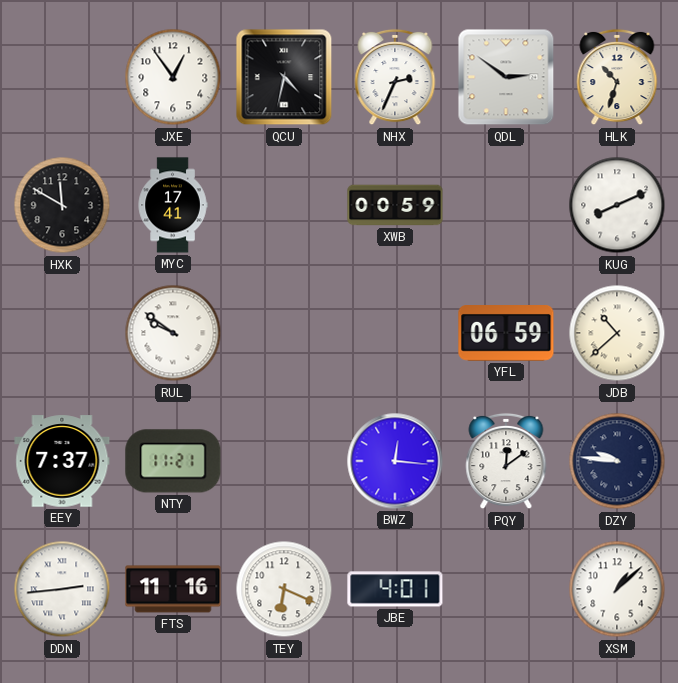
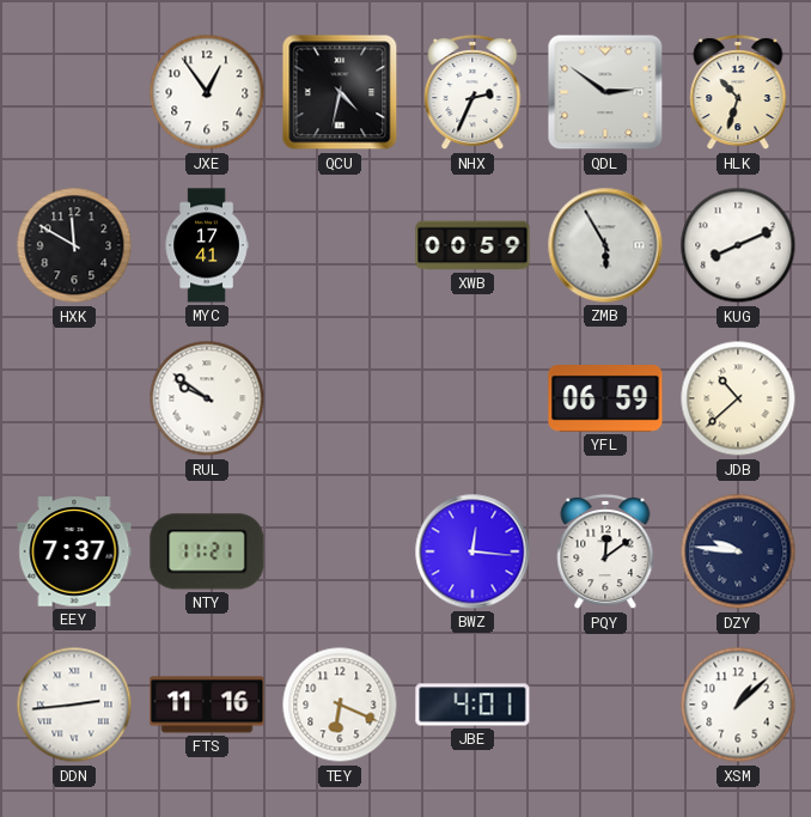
ZMB: none -> 5:55
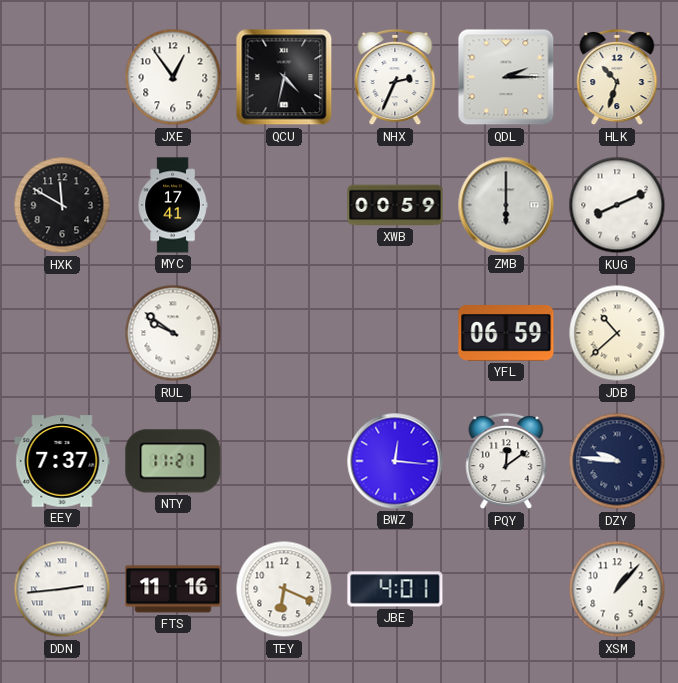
QDL: 2:51 -> 2:15
ZMB: 5:55 -> 6:00
XSM: 1:08 -> 1:07
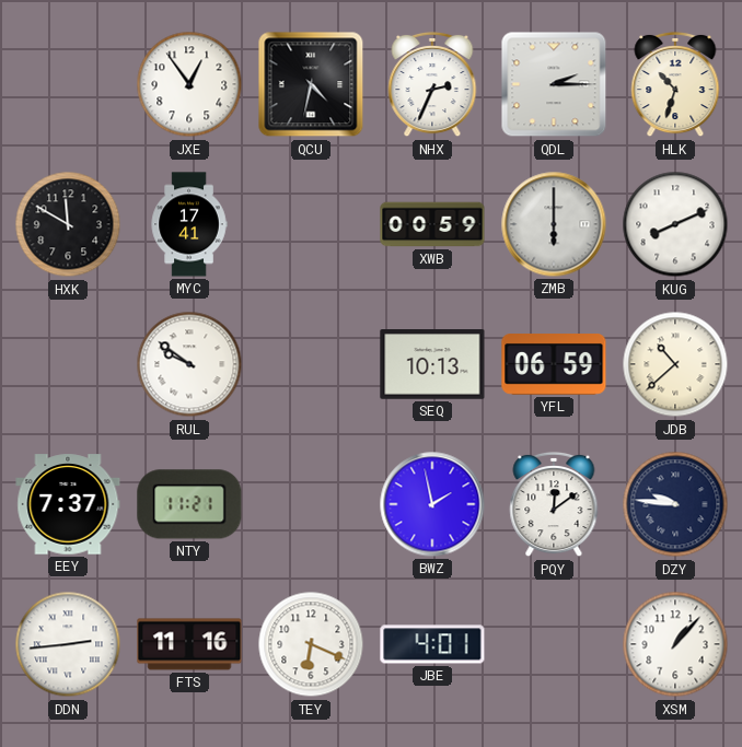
SEQ: none -> 10:13
BWZ: 12:16 -> 1:58
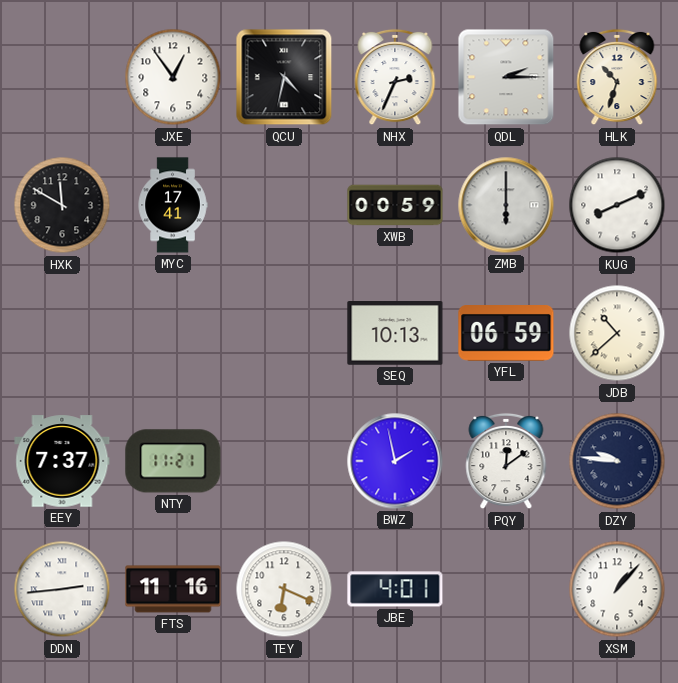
RUL: 9:51 -> none
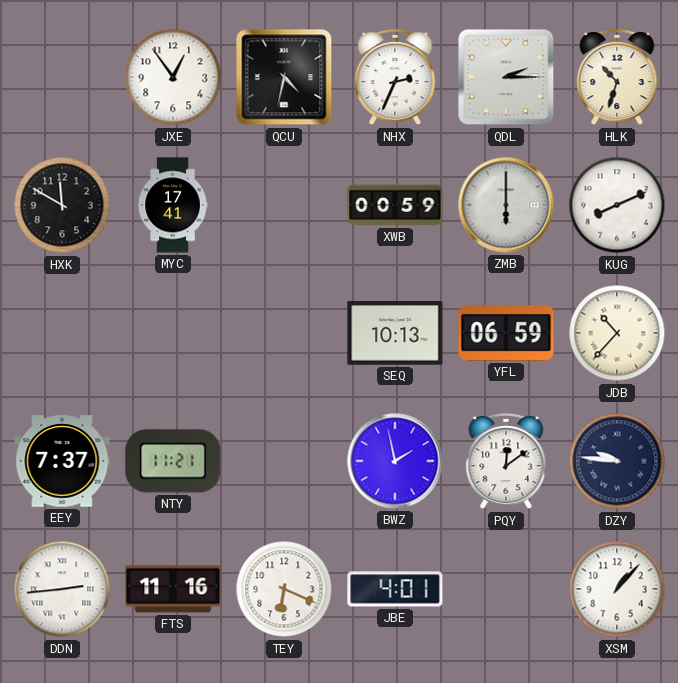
JDB: 10:38 -> 10:37
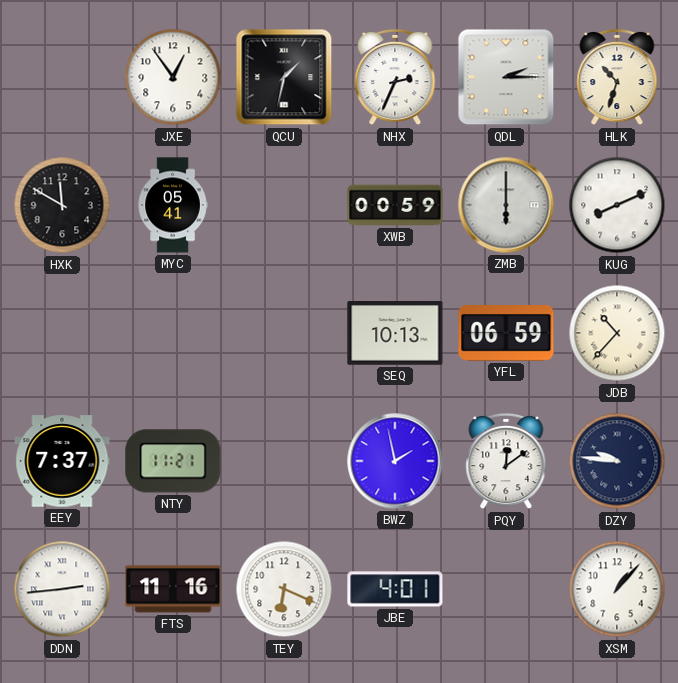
QCU: 4:32 -> 1:32
MYC: 17:41 -> 05:41
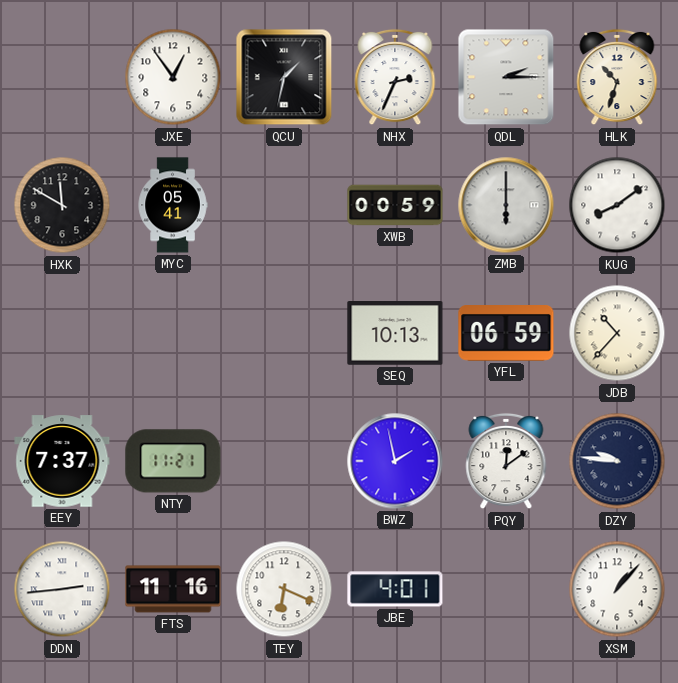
KUG: 8:11 -> 8:09
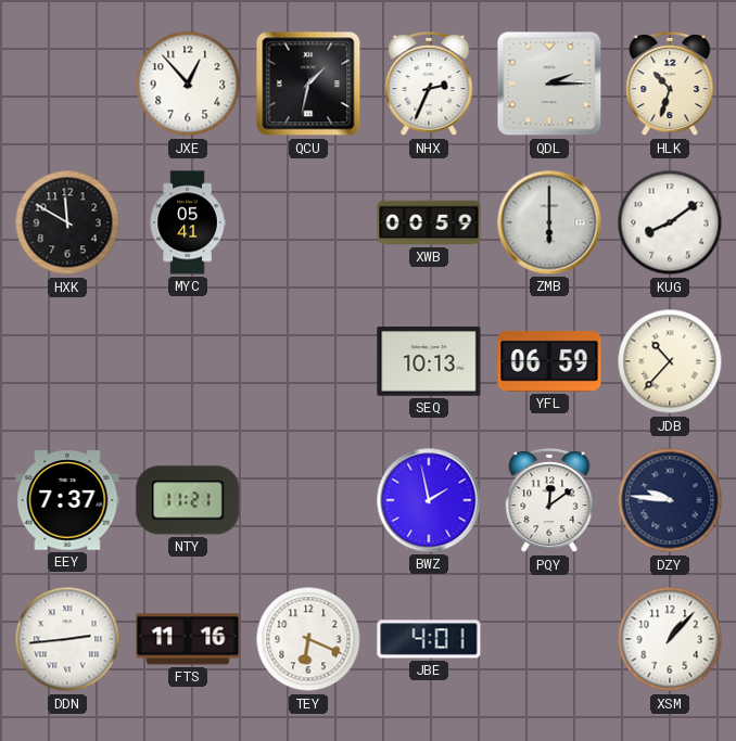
JXE: 12:54 -> 12:53
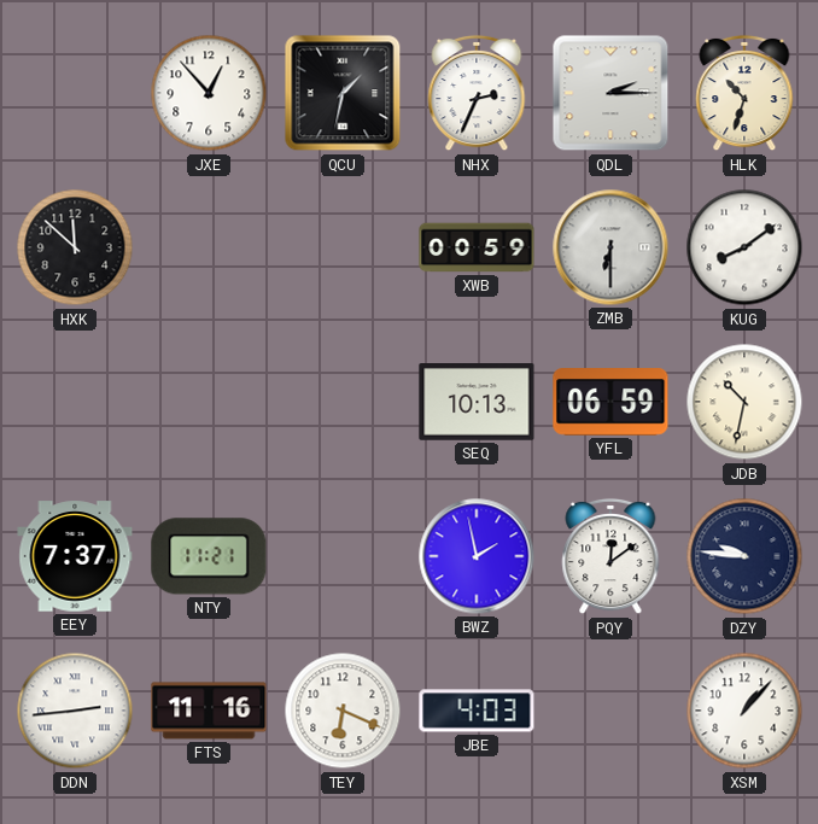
HXK: 11:50 -> 11:52
MYC: 05:41 -> none
ZMB: 6:00 -> 6:30
JDB: 10:37 -> 10:32
JBE: 4:01 -> 4:03
